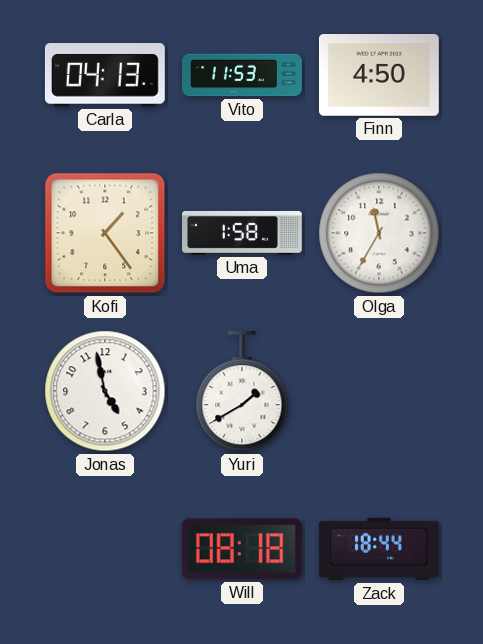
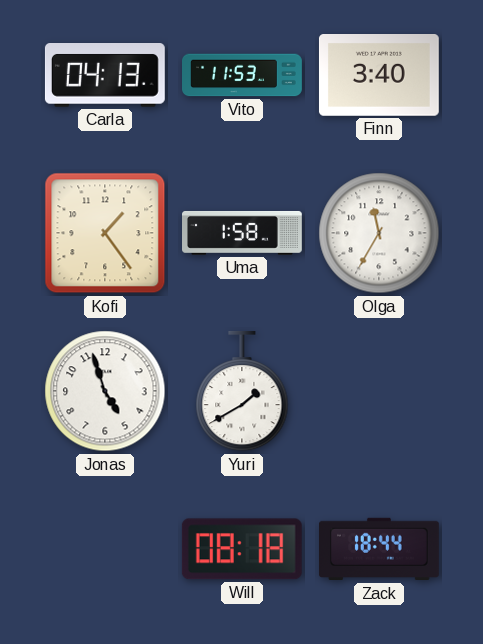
Finn: 4:50 -> 3:40
Jonas: 4:58 -> 4:57
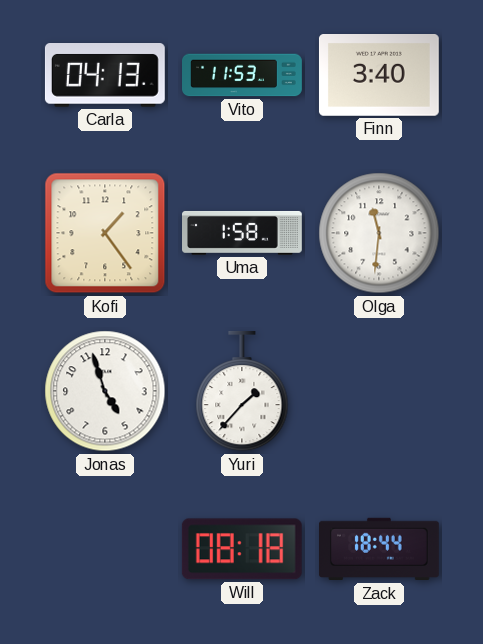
Olga: 11:35 -> 11:31
Yuri: 1:40 -> 1:37
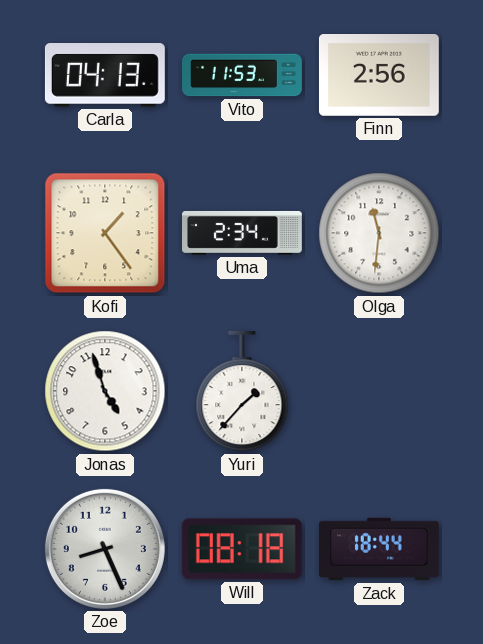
Finn: 3:40 -> 2:56
Uma: 1:58 -> 2:34
Zoe: none -> 8:26
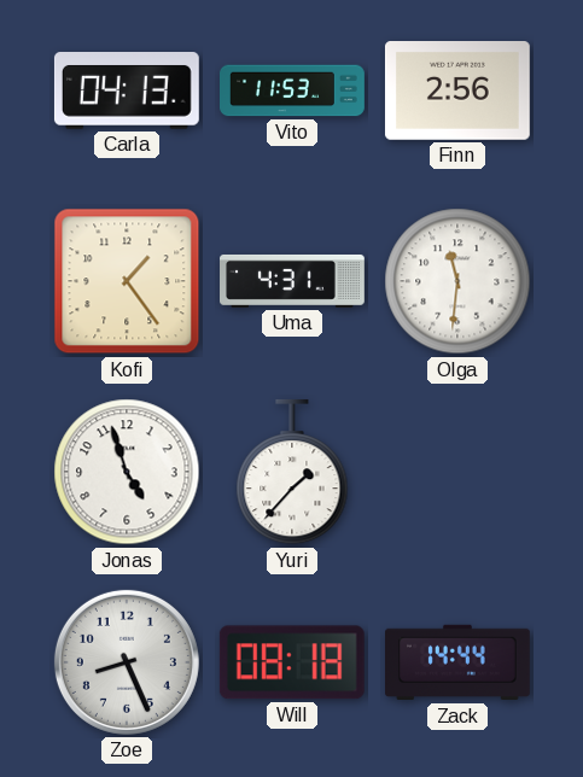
Uma: 2:34 -> 4:31
Zack: 18:44 -> 14:44
